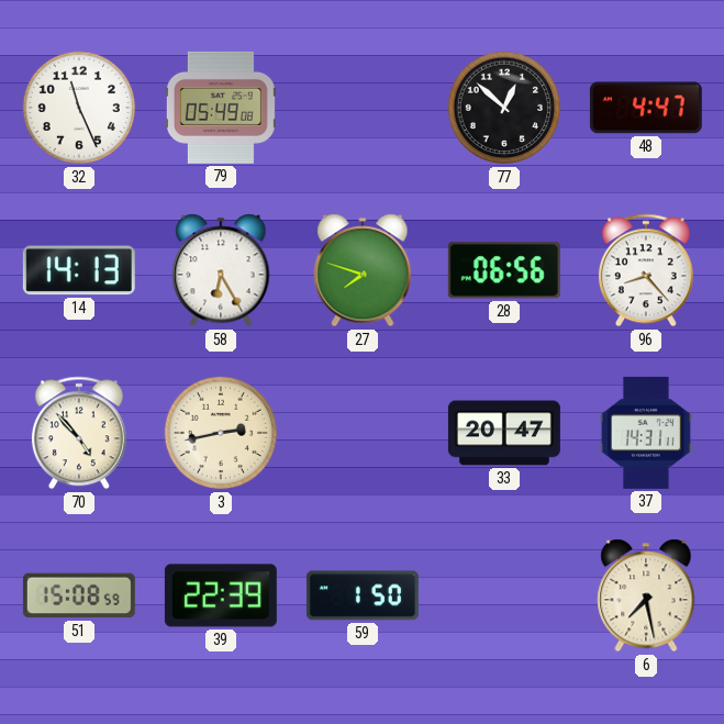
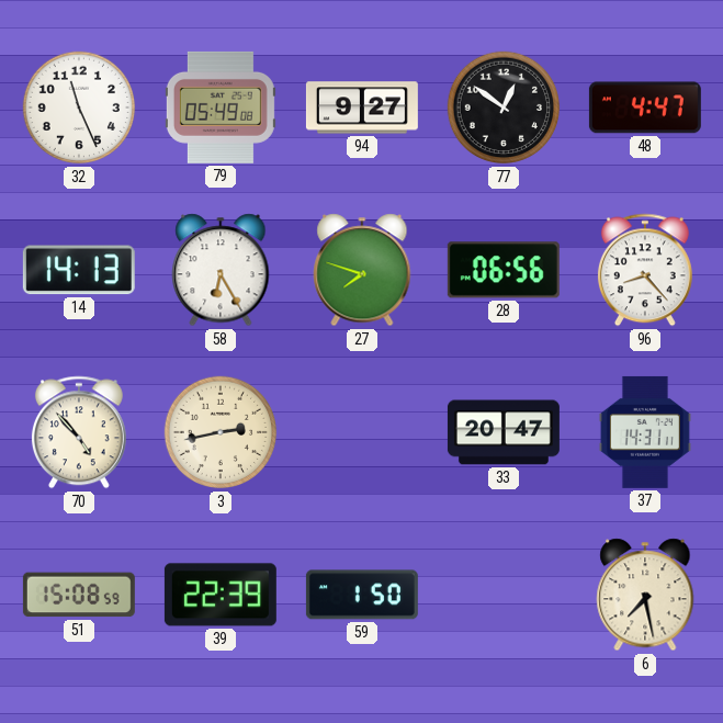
94: none -> 9:27
77: 12:52 -> 12:51
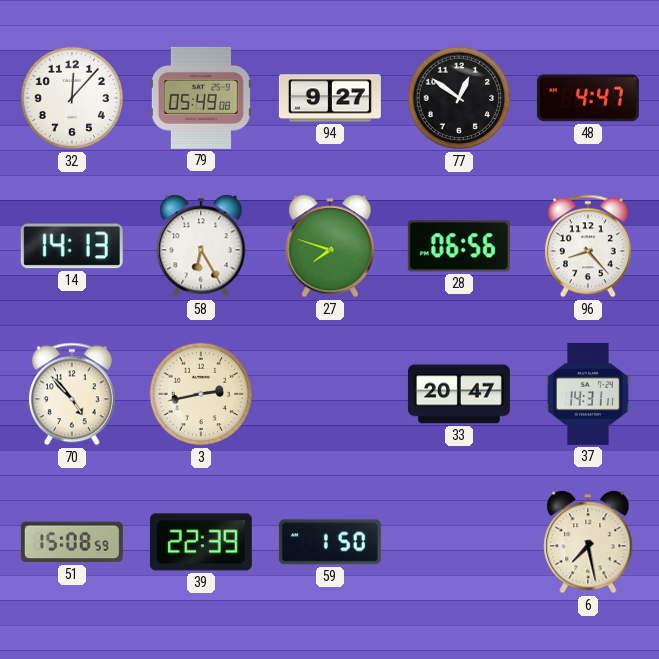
32: 11:26 -> 12:07
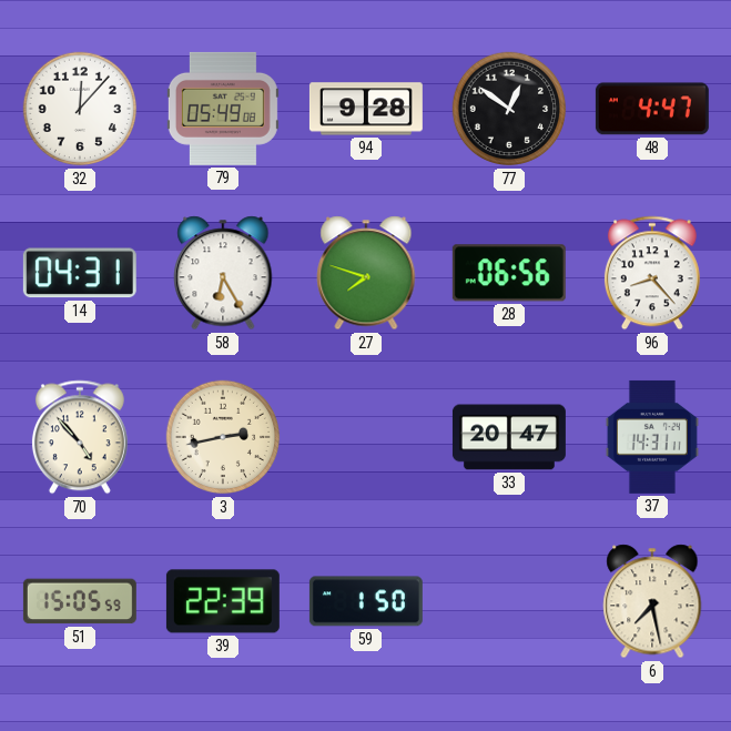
94: 9:27 -> 9:28
14: 14:13 -> 04:31
51: 15:08 -> 15:05
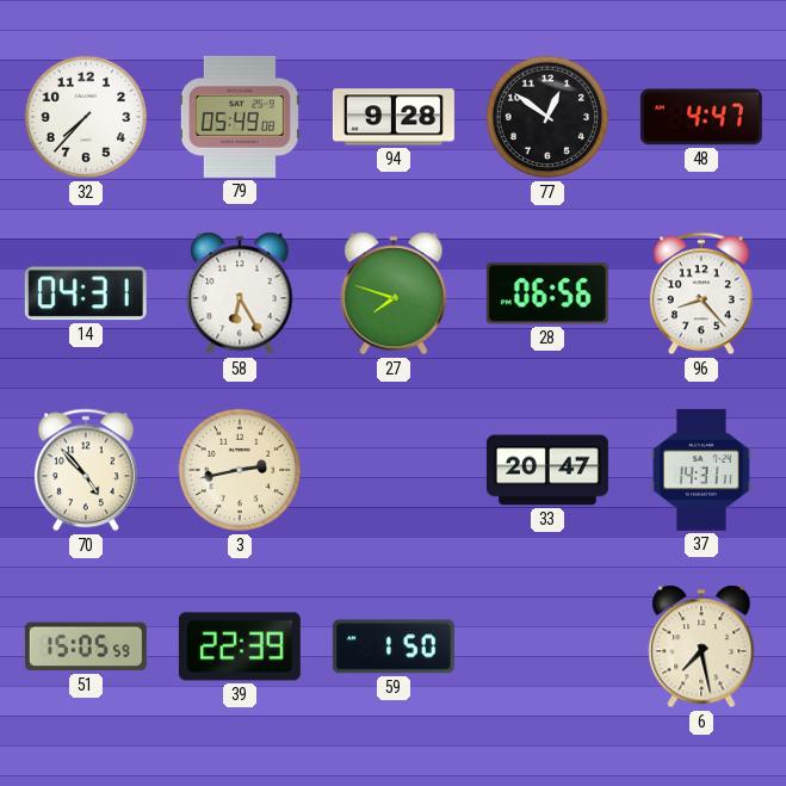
32: 12:07 -> 7:37
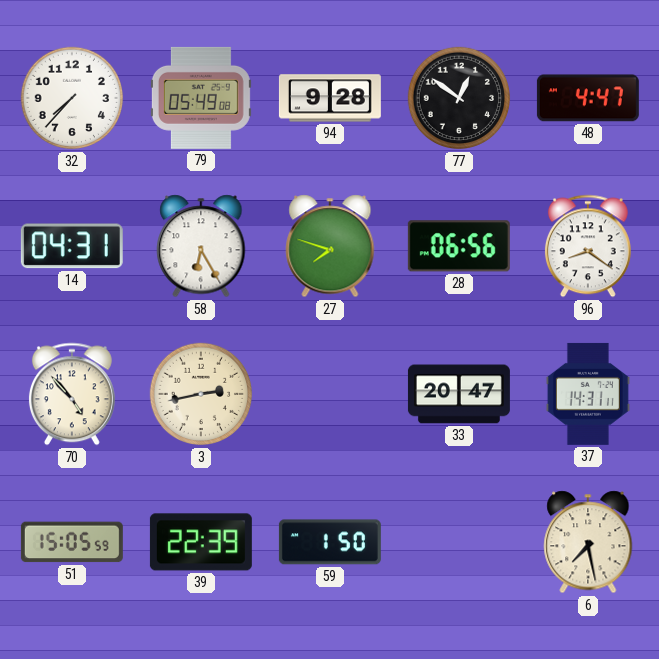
96: 8:23 -> 8:21
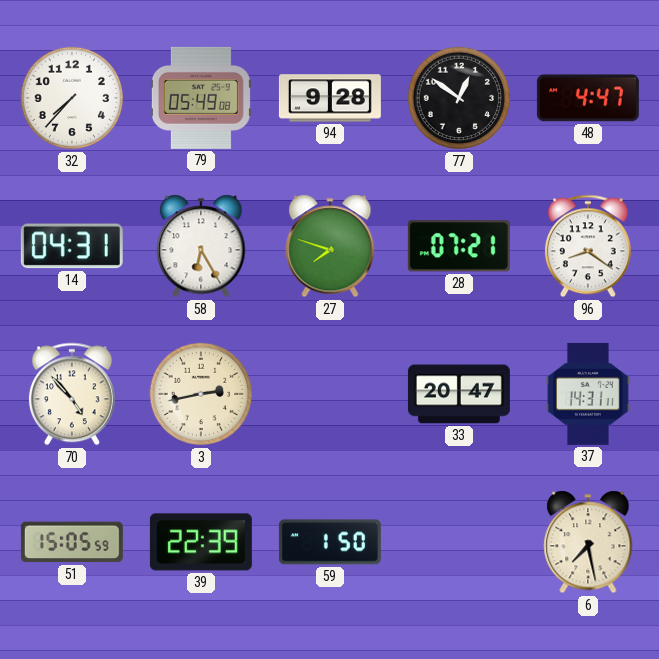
28: 06:56 -> 07:21
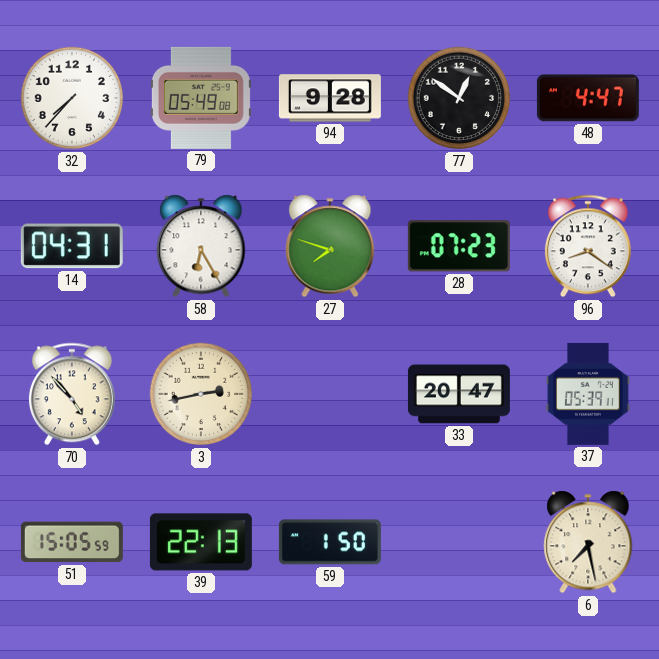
28: 07:21 -> 07:23
37: 14:31 -> 05:39
39: 22:39 -> 22:13
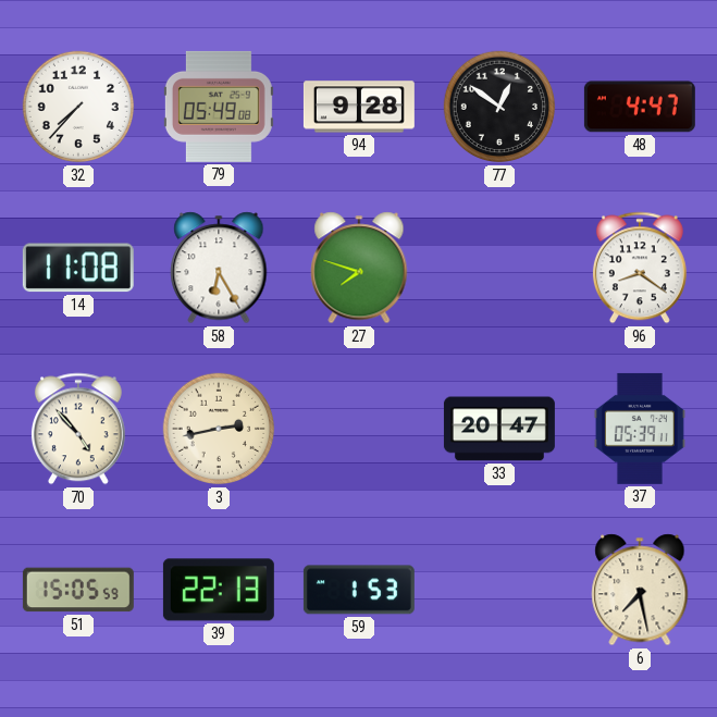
14: 04:31 -> 11:08
28: 07:23 -> none
59: 1:50 -> 1:53
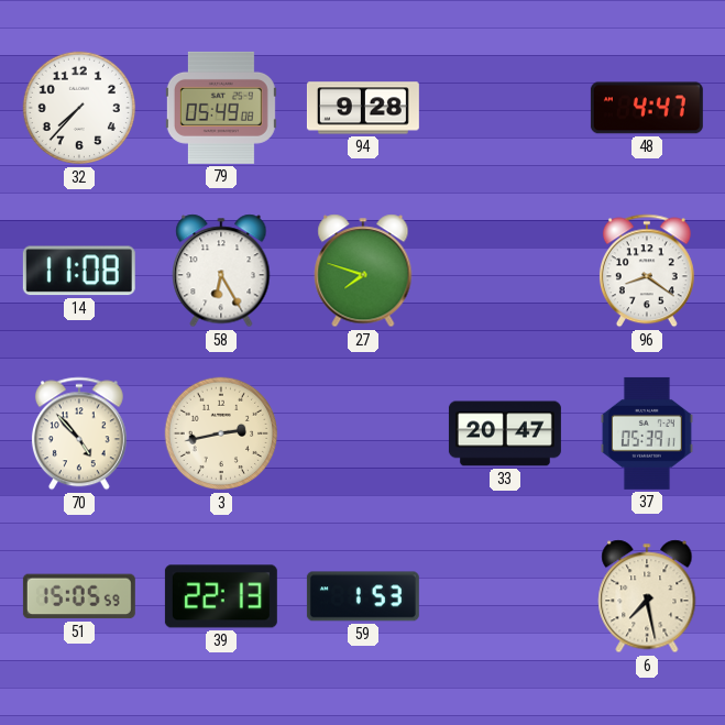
77: 12:51 -> none
